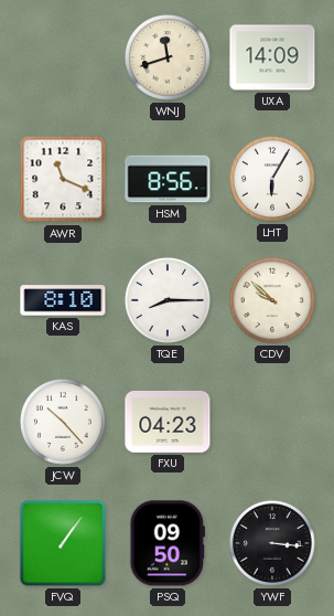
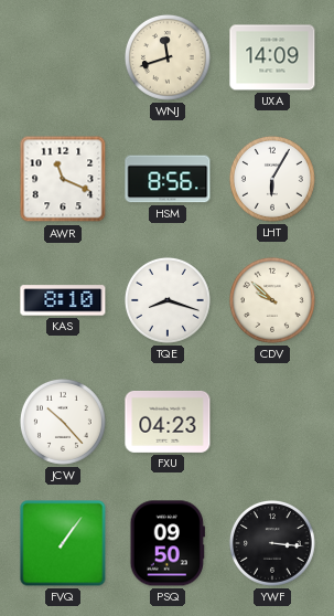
TQE: 8:15 -> 8:18
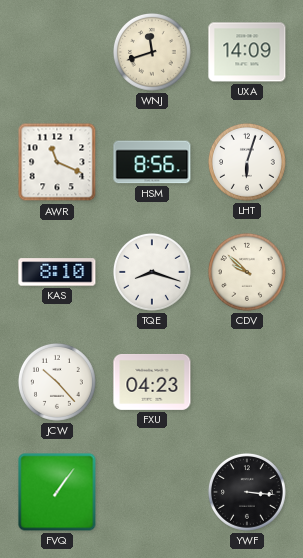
LHT: 6:05 -> 6:03
PSQ: 09:50 -> none
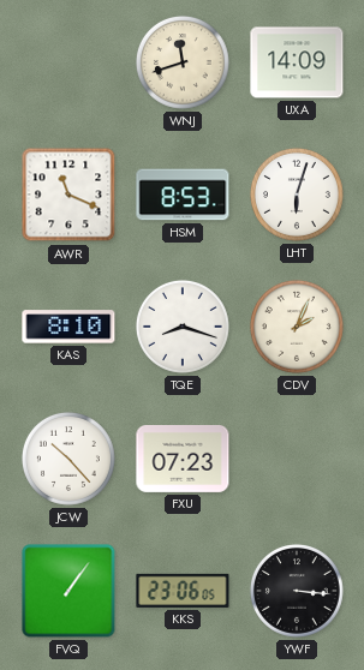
HSM: 8:56 -> 8:53
CDV: 9:52 -> 2:04
FXU: 04:23 -> 07:23
KKS: none -> 23:06
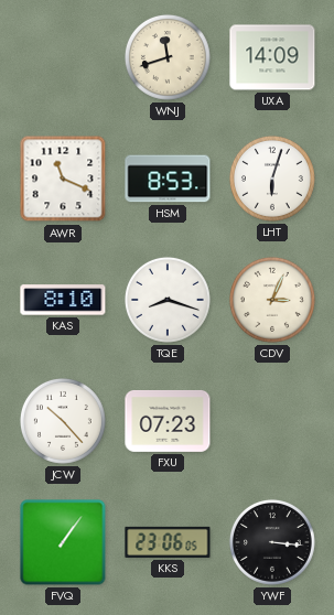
CDV: 2:04 -> 3:04
